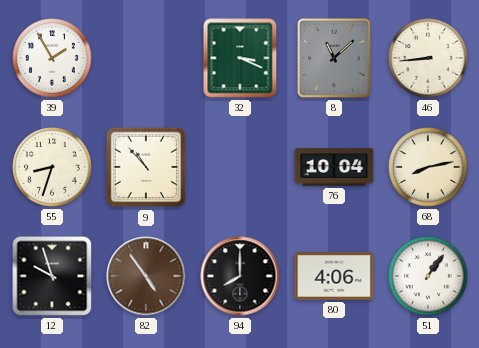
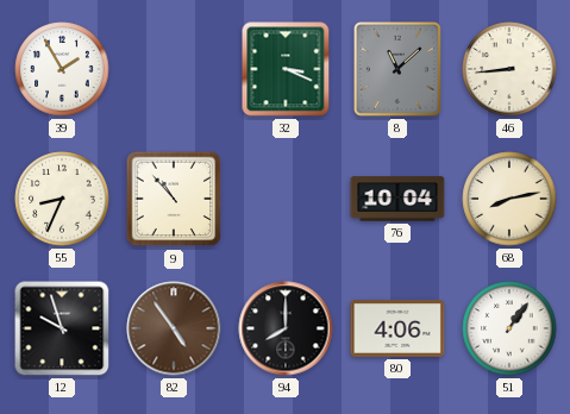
55: 8:33 -> 8:34
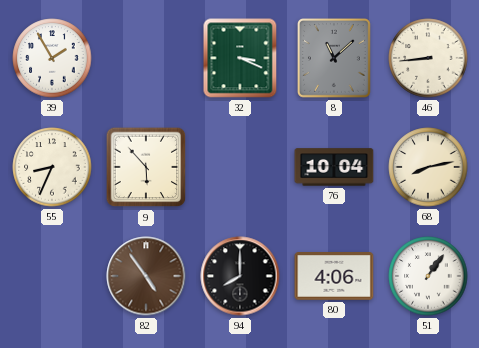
9: 10:53 -> 5:53
12: 9:57 -> none
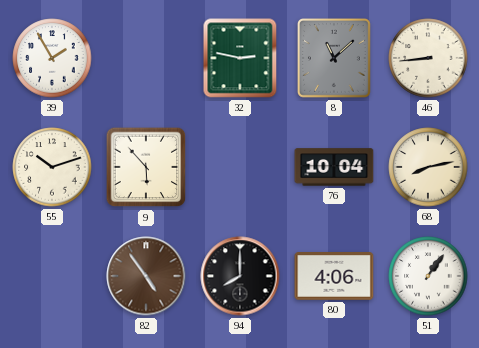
32: 3:19 -> 2:47
55: 8:34 -> 10:12
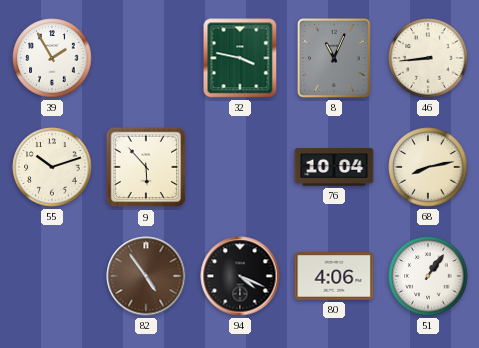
32: 2:47 -> 3:47
8: 11:08 -> 11:04
94: 8:00 -> 4:19
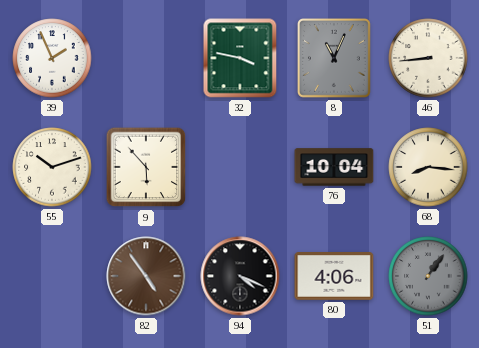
39: 1:55 -> 1:56
68: 8:13 -> 8:16
51 dial: white -> grey
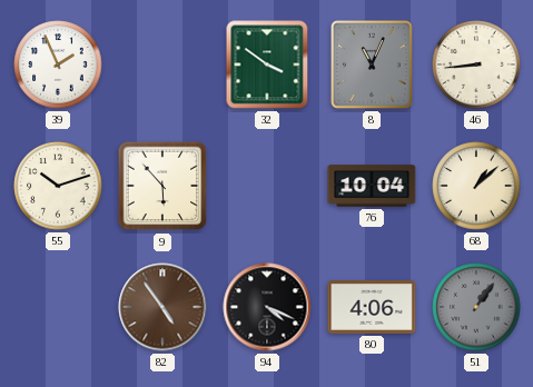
32: 3:47 -> 3:51
68: 8:16 -> 1:08
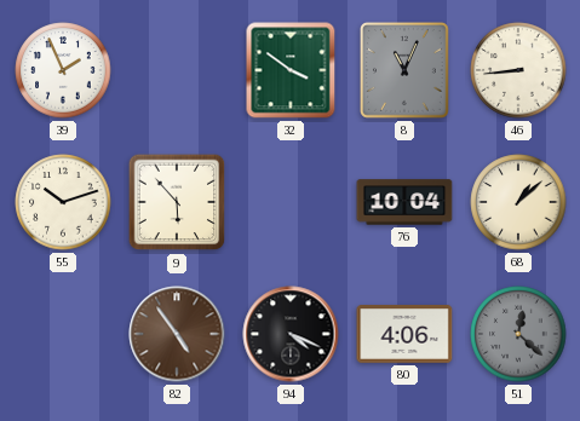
51: 1:06 -> 12:22
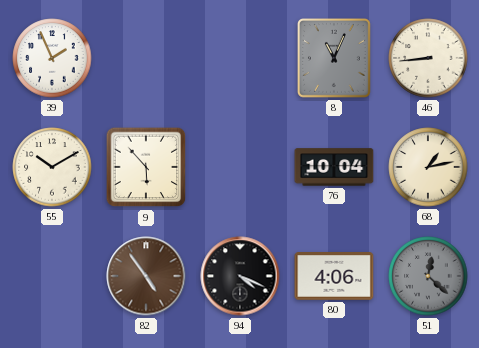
32: 3:51 -> none
55: 10:12 -> 10:10
68: 1:08 -> 1:13
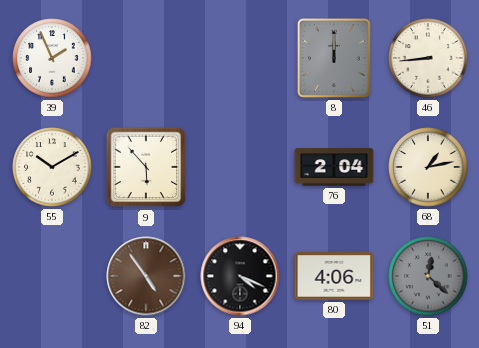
8: 11:04 -> 12:00
76: 10:04 -> 2:04
